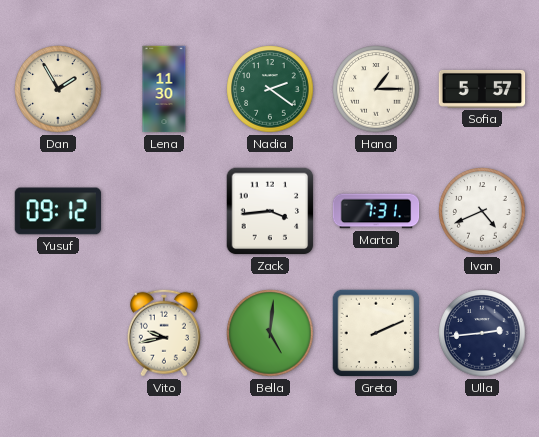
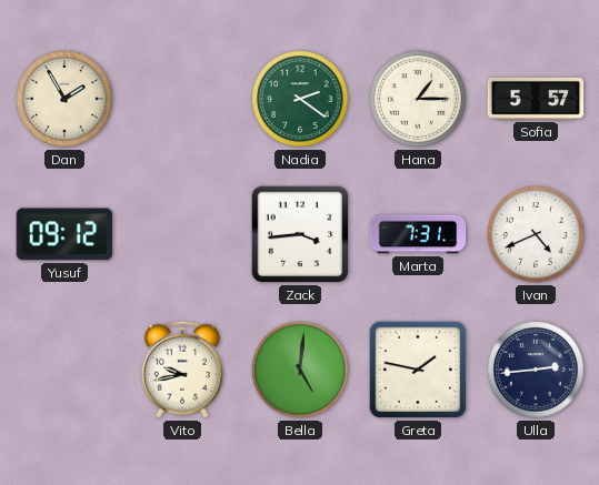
Lena: 11:30 -> none
Greta: 2:11 -> 1:47
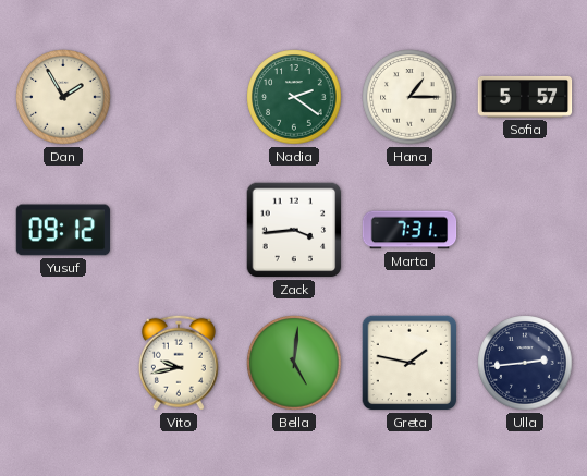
Ivan: 4:41 -> none
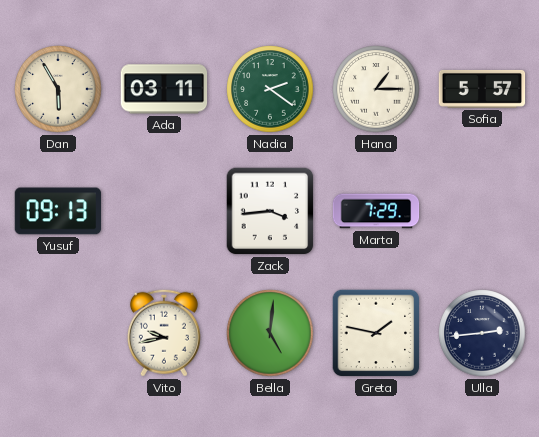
Dan: 1:55 -> 5:55
Ada: none -> 03:11
Yusuf: 09:12 -> 09:13
Marta: 7:31 -> 7:29
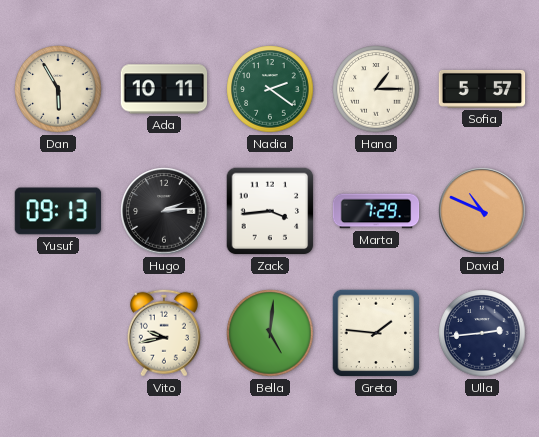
Ada: 03:11 -> 10:11
Hugo: none -> 2:14
David: none -> 10:49
Greta: 1:47 -> 1:46
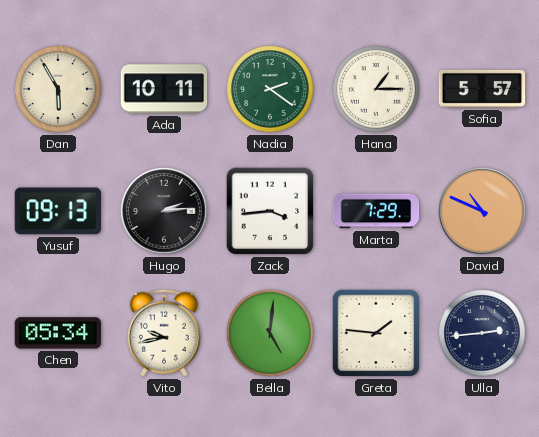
Chen: none -> 05:34
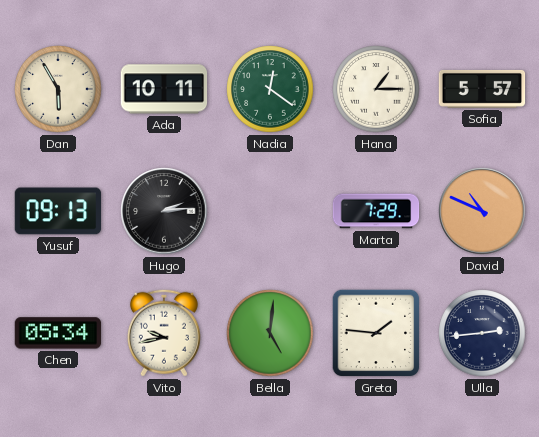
Nadia: 2:21 -> 12:21
Zack: 3:44 -> none
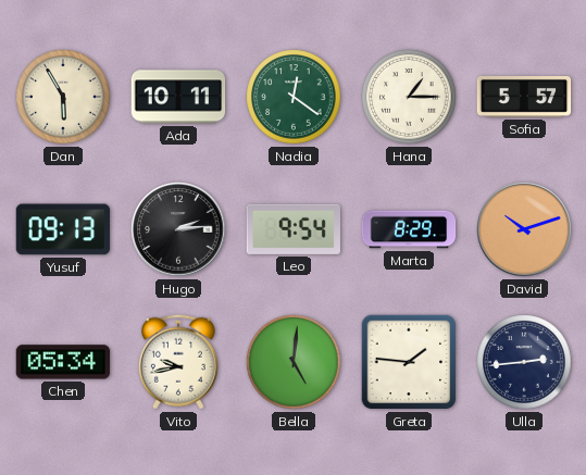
Leo: none -> 9:54
Marta: 7:29 -> 8:29
David: 10:49 -> 10:12
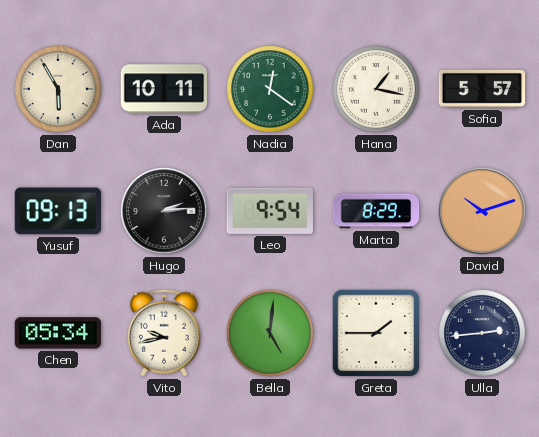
Hana: 1:15 -> 1:17
Greta: 1:46 -> 1:45
